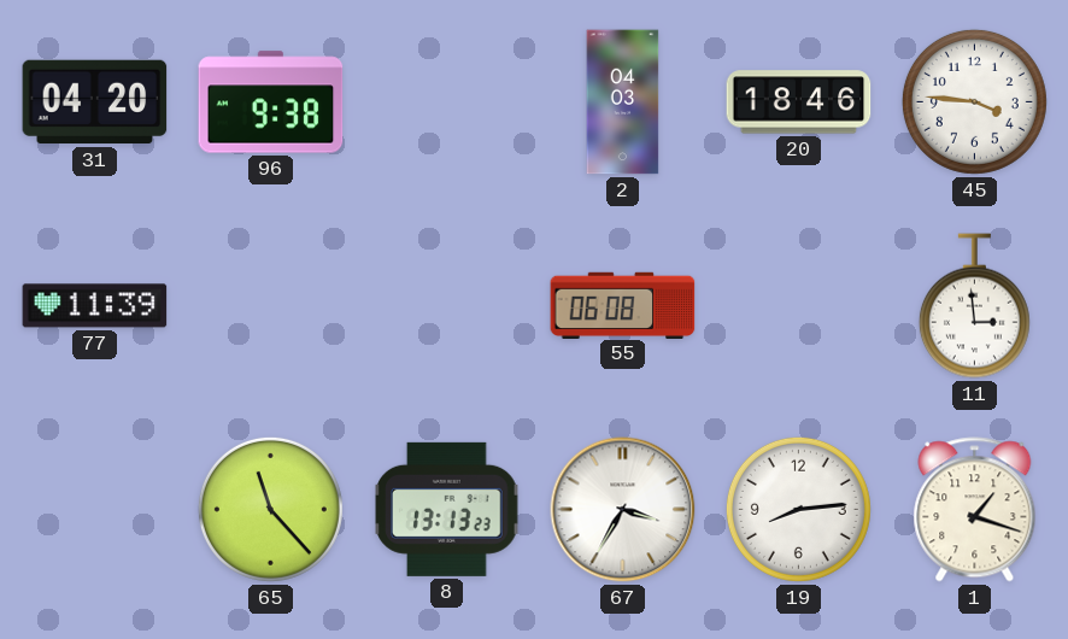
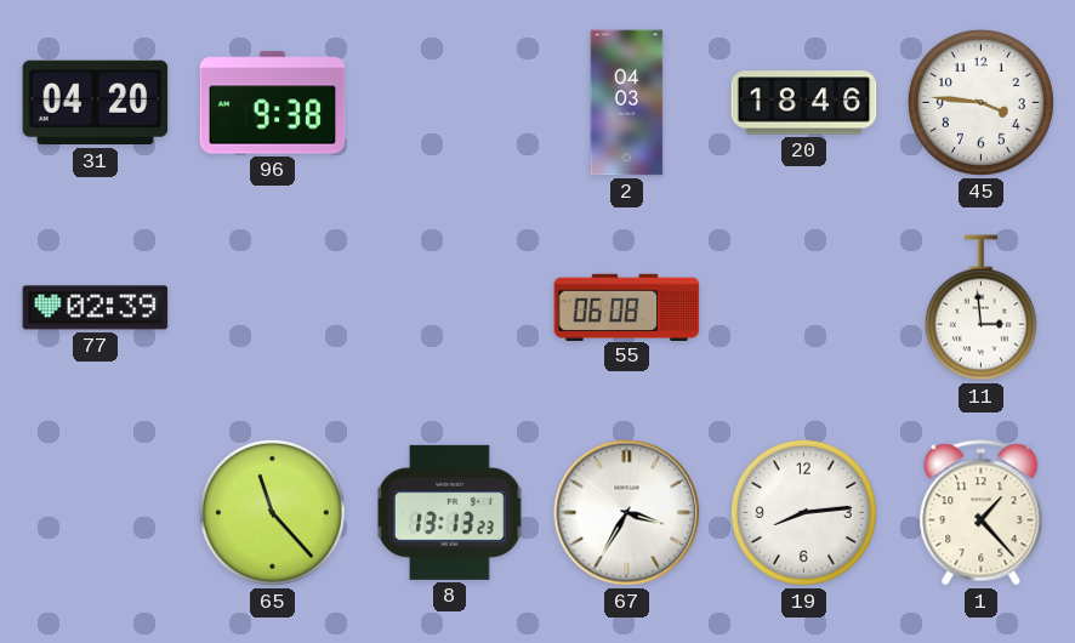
77: 11:39 -> 02:39
1: 1:18 -> 1:23
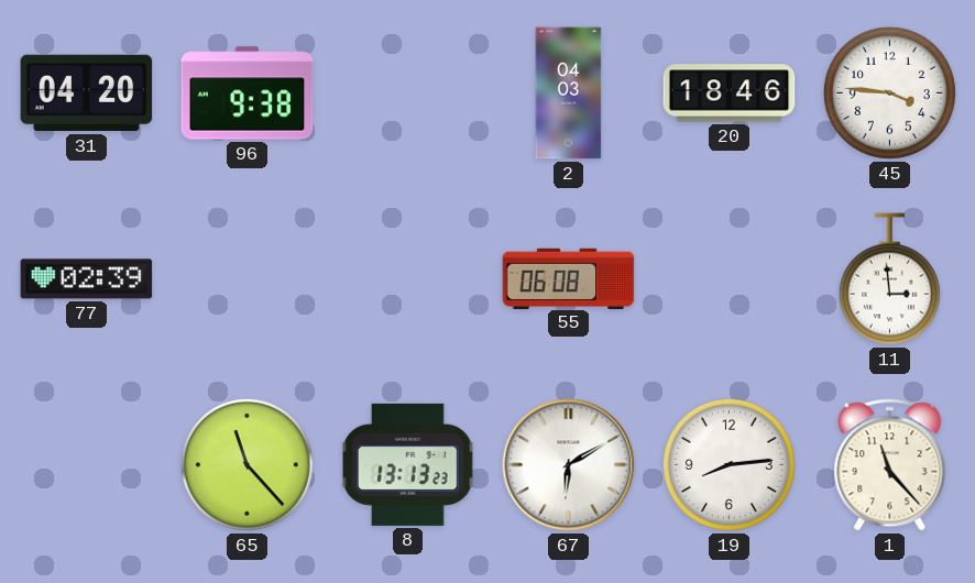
67: 3:35 -> 6:10
1: 1:23 -> 11:23
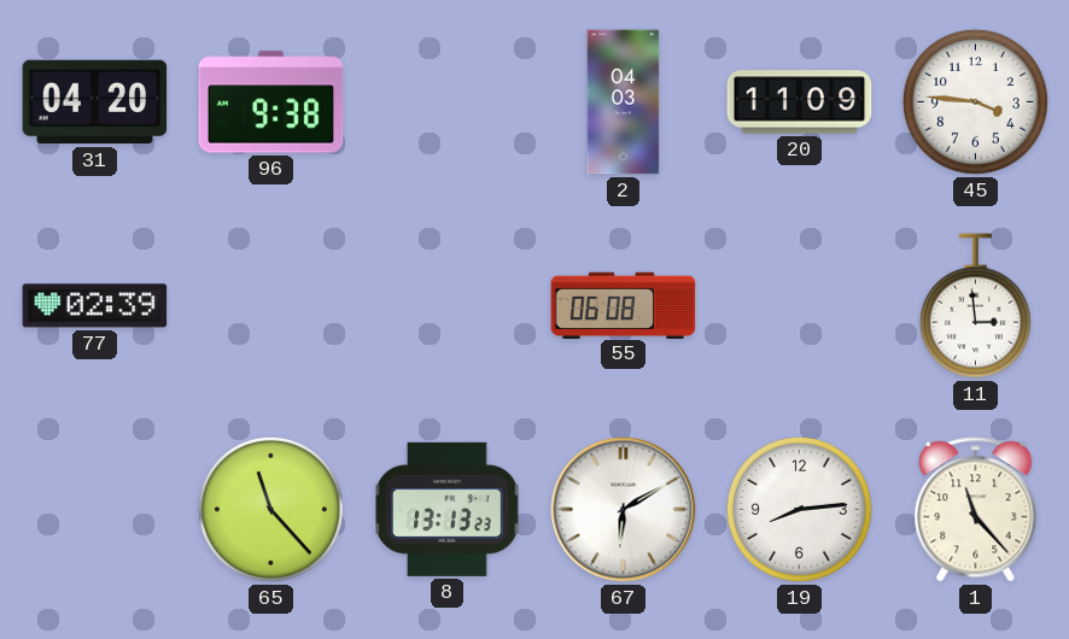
20: 18:46 -> 11:09
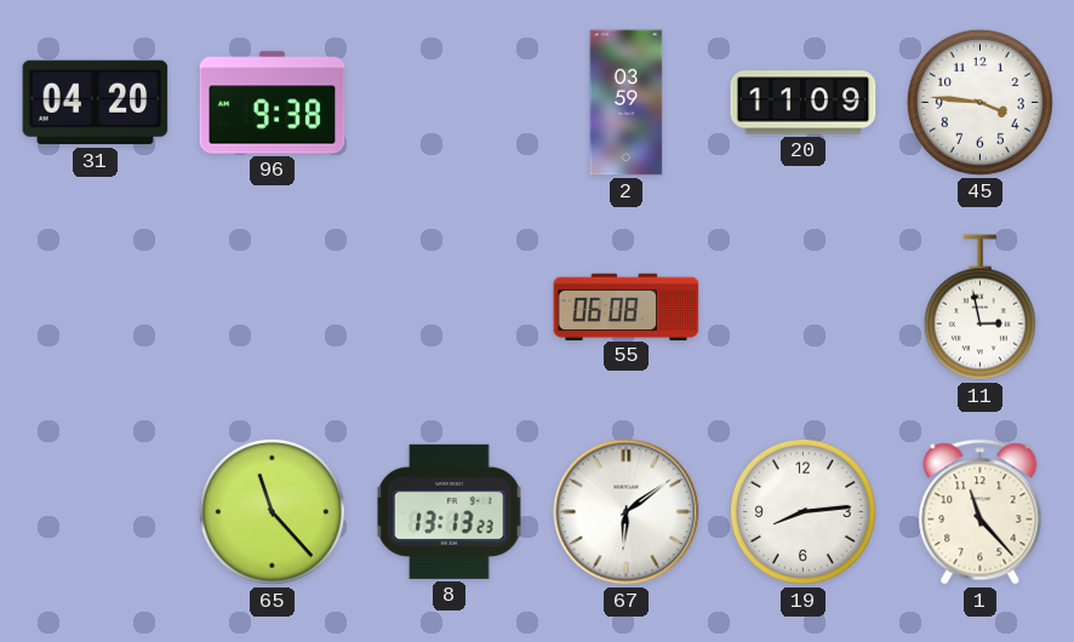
2: 04:03 -> 03:59
77: 02:39 -> none
11: 2:59 -> 2:58
67: 6:10 -> 6:09
